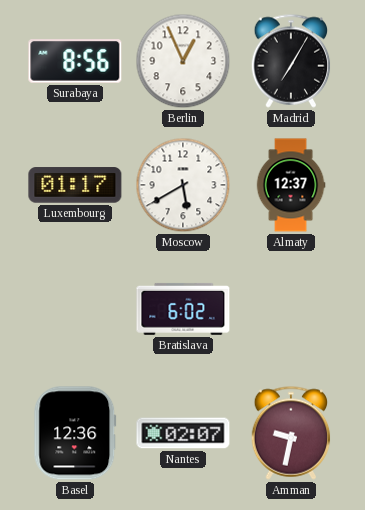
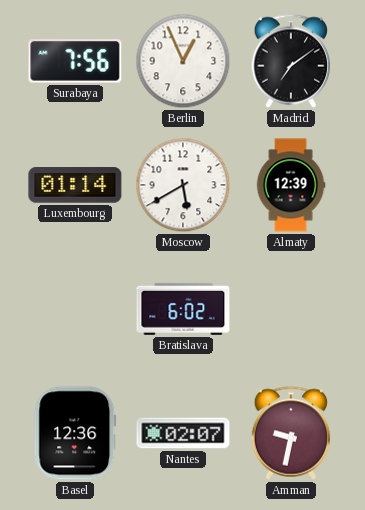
Surabaya: 8:56 -> 7:56
Madrid: 7:05 -> 7:09
Luxembourg: 01:17 -> 01:14
Almaty: 12:37 -> 12:39
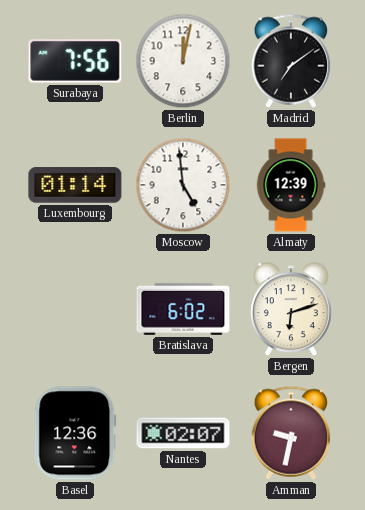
Berlin: 12:56 -> 12:02
Moscow: 5:40 -> 4:59
Bergen: none -> 6:12
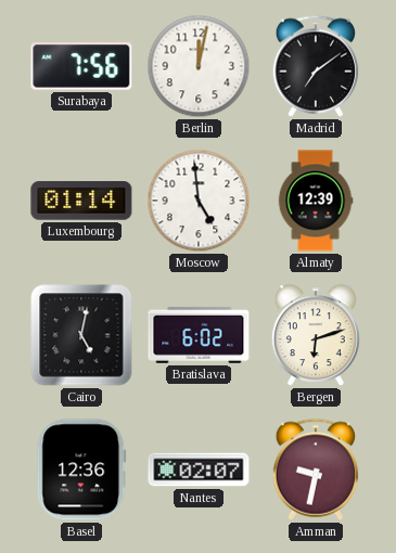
Cairo: none -> 5:02
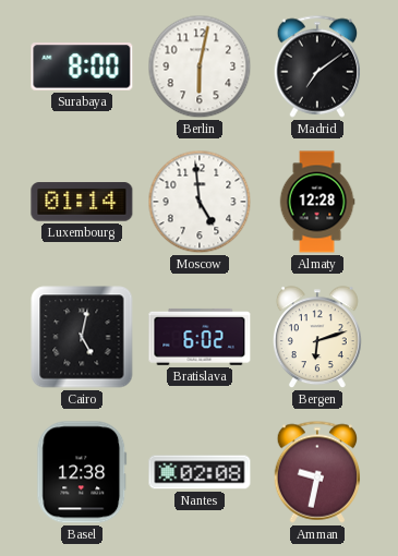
Surabaya: 7:56 -> 8:00
Berlin: 12:02 -> 6:02
Almaty: 12:39 -> 12:28
Basel: 12:36 -> 12:38
Nantes: 02:07 -> 02:08
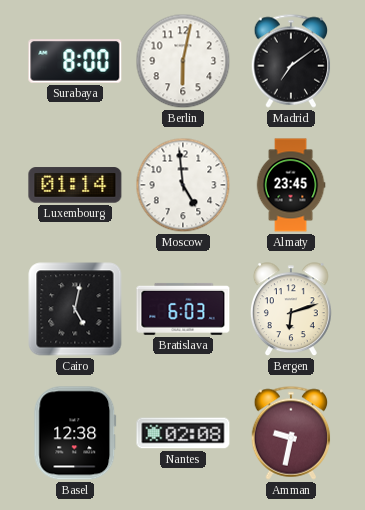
Almaty: 12:28 -> 23:45
Bratislava: 6:02 -> 6:03
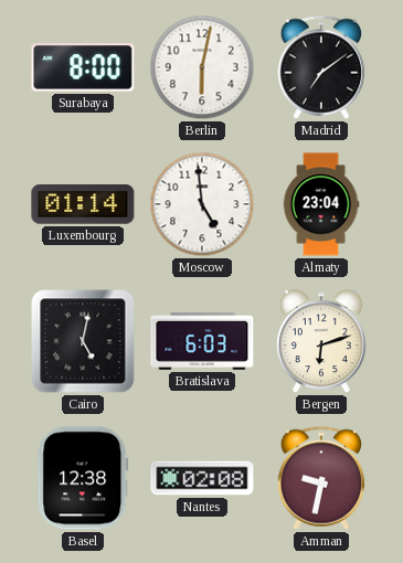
Almaty: 23:45 -> 23:04
